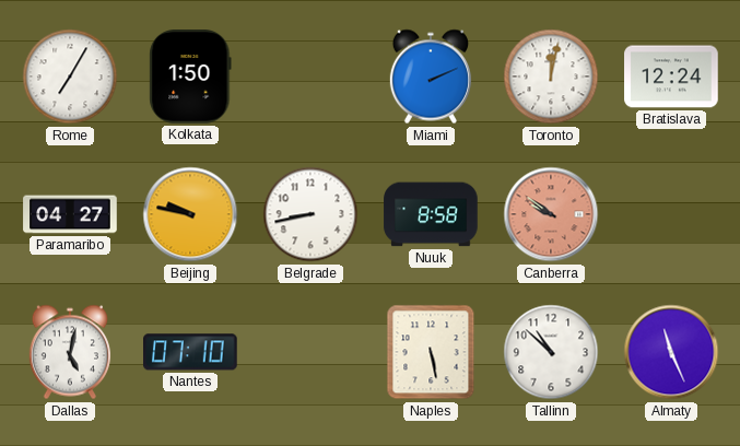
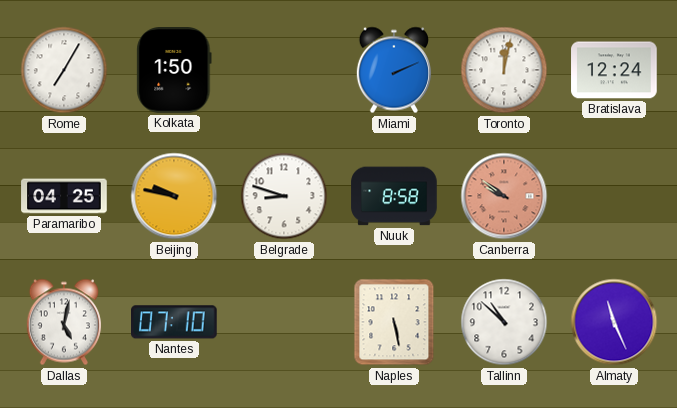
Paramaribo: 04:27 -> 04:25
Belgrade: 8:43 -> 8:48
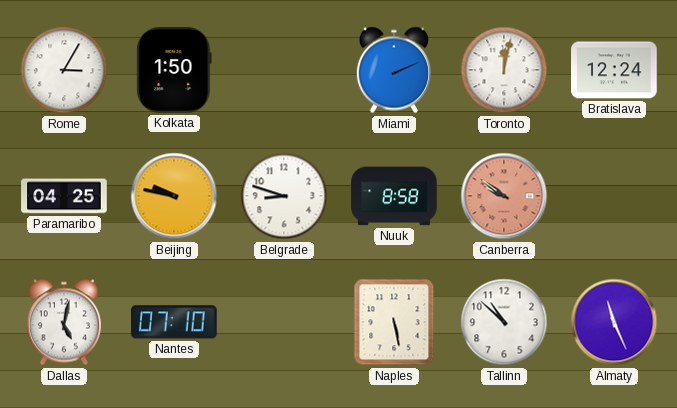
Rome: 7:05 -> 3:05
